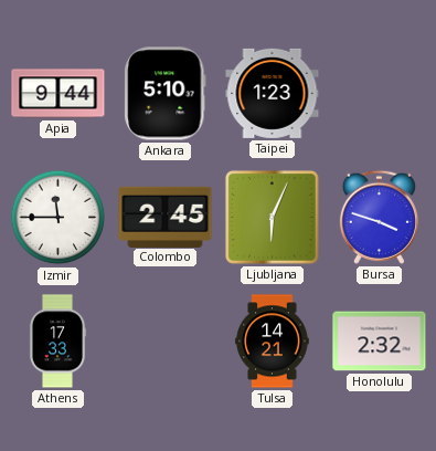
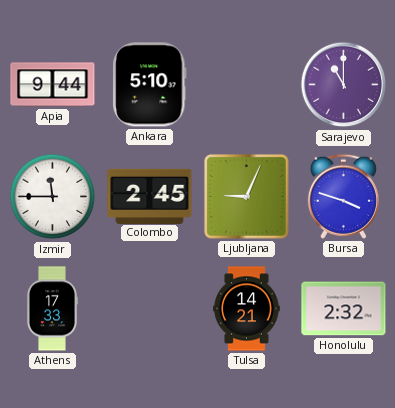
Taipei: 1:23 -> none
Sarajevo: none -> 11:00
Ljubljana: 6:04 -> 9:04
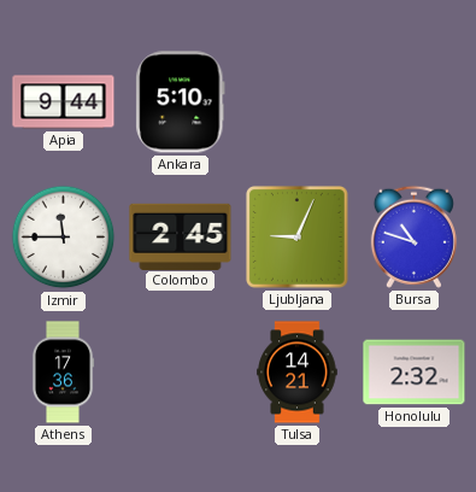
Sarajevo: 11:00 -> none
Bursa: 3:48 -> 10:48
Athens: 17:33 -> 17:36
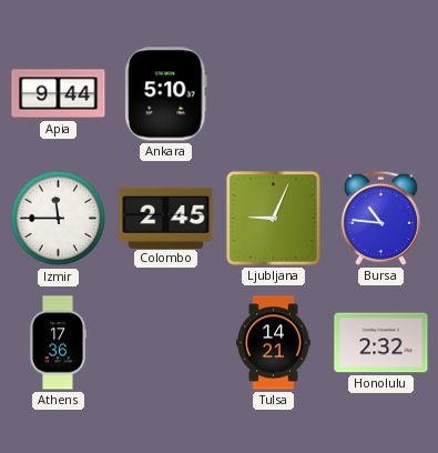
Bursa: 10:48 -> 10:46
